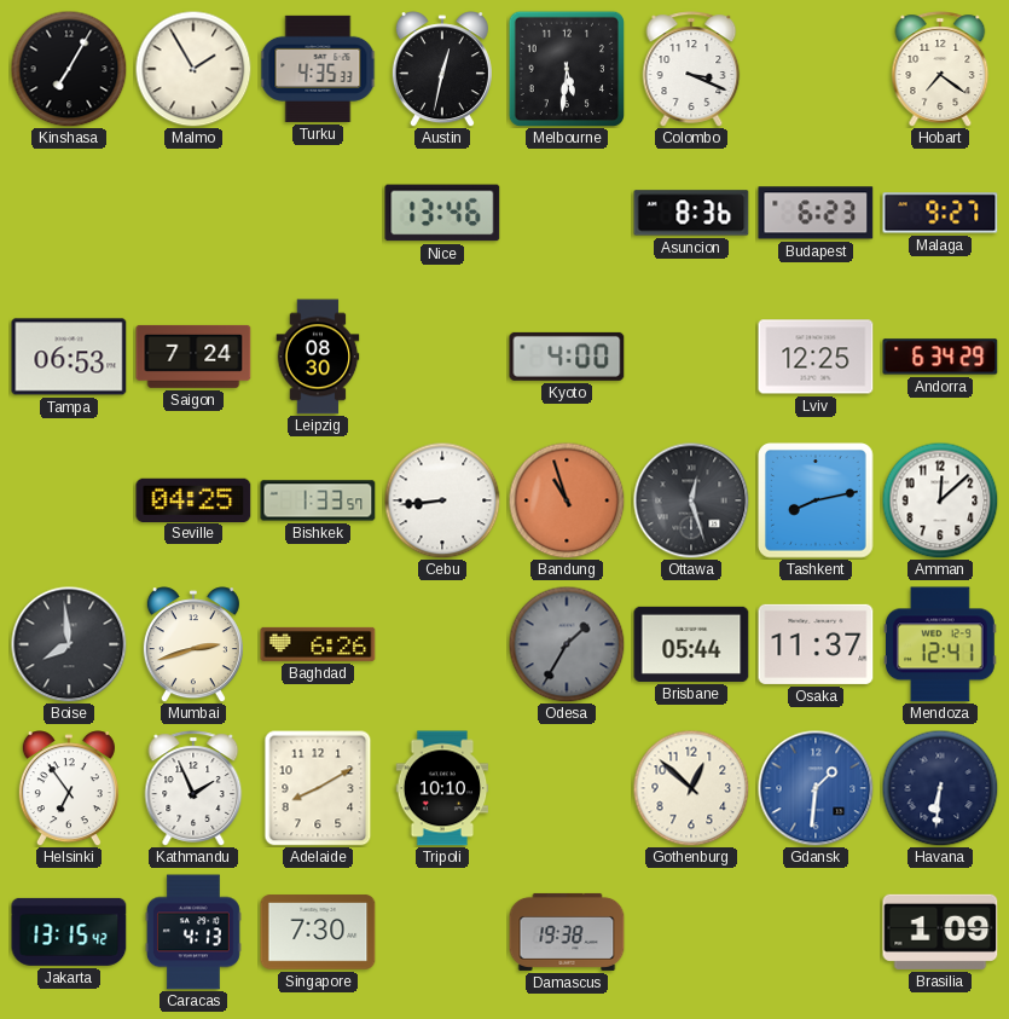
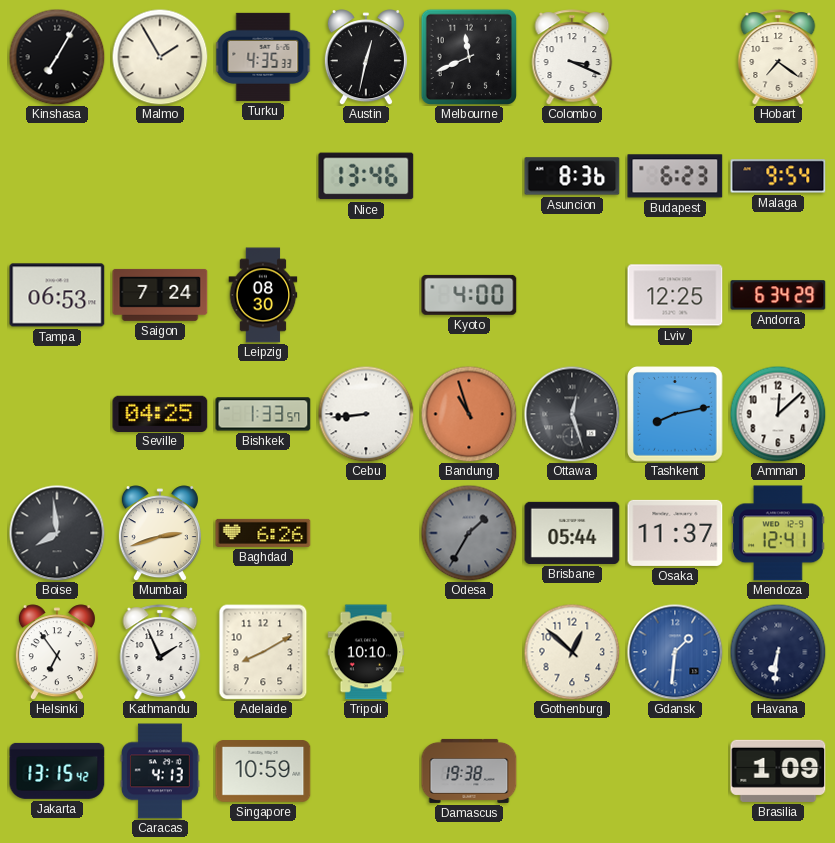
Melbourne: 5:31 -> 11:41
Malaga: 9:27 -> 9:54
Singapore: 7:30 -> 10:59
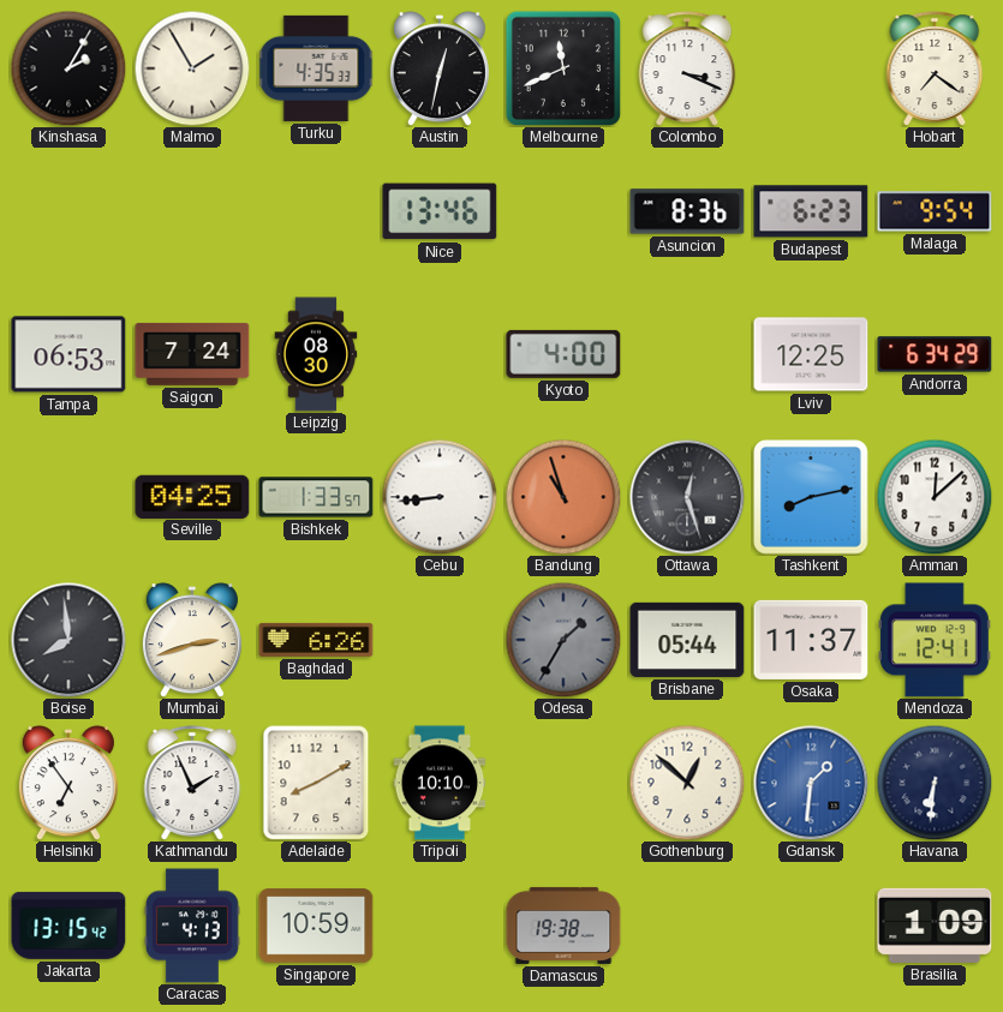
Kinshasa: 7:05 -> 2:05
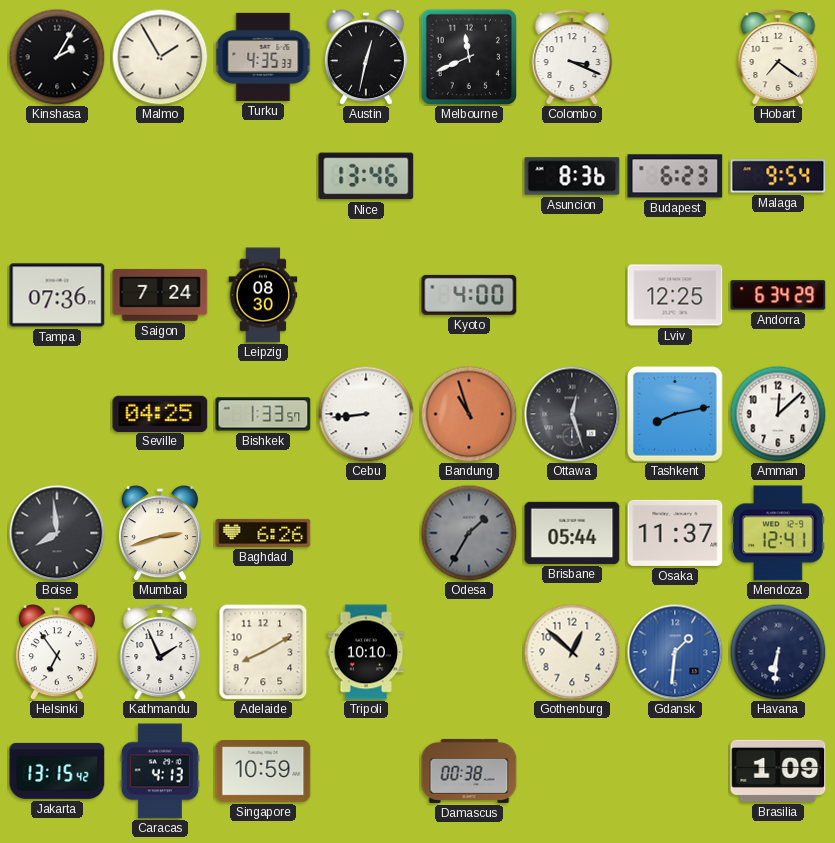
Tampa: 06:53 -> 07:36
Damascus: 19:38 -> 00:38
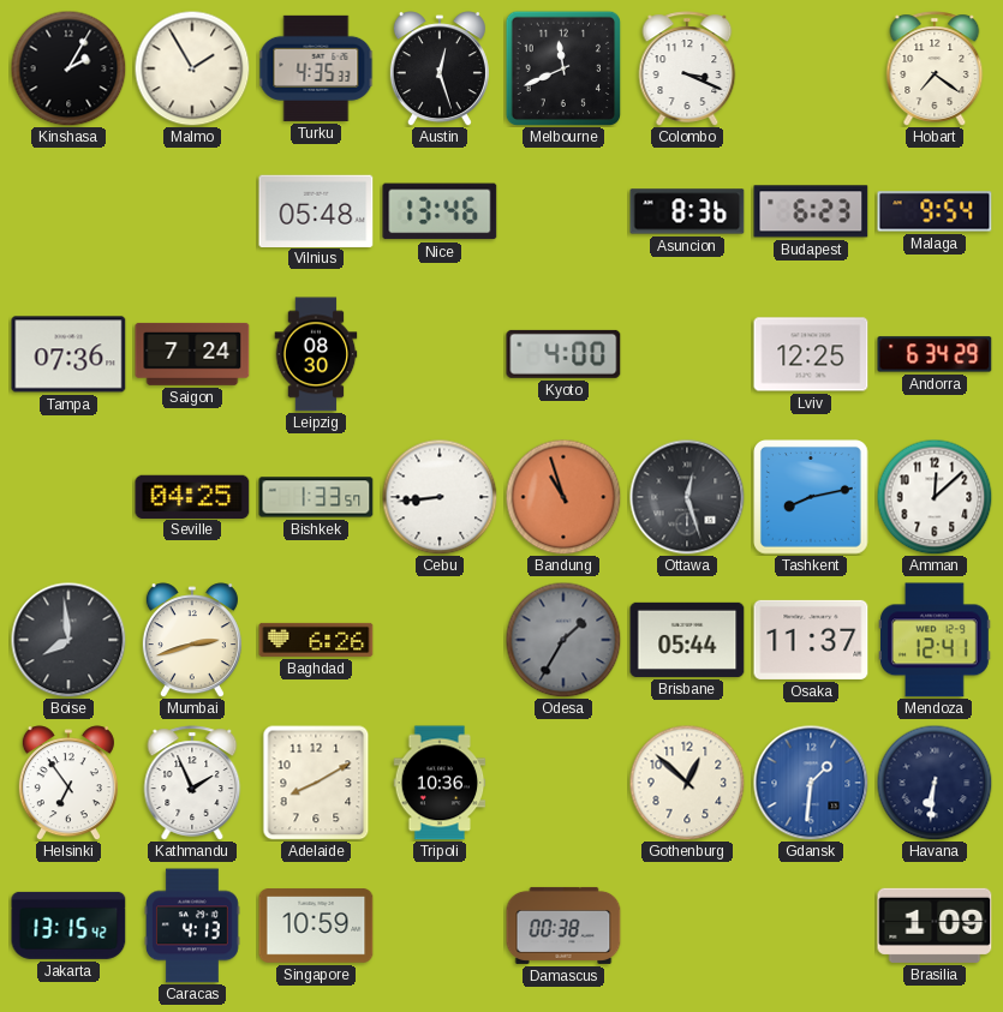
Austin: 12:32 -> 12:27
Vilnius: none -> 05:48
Tripoli: 10:10 -> 10:36
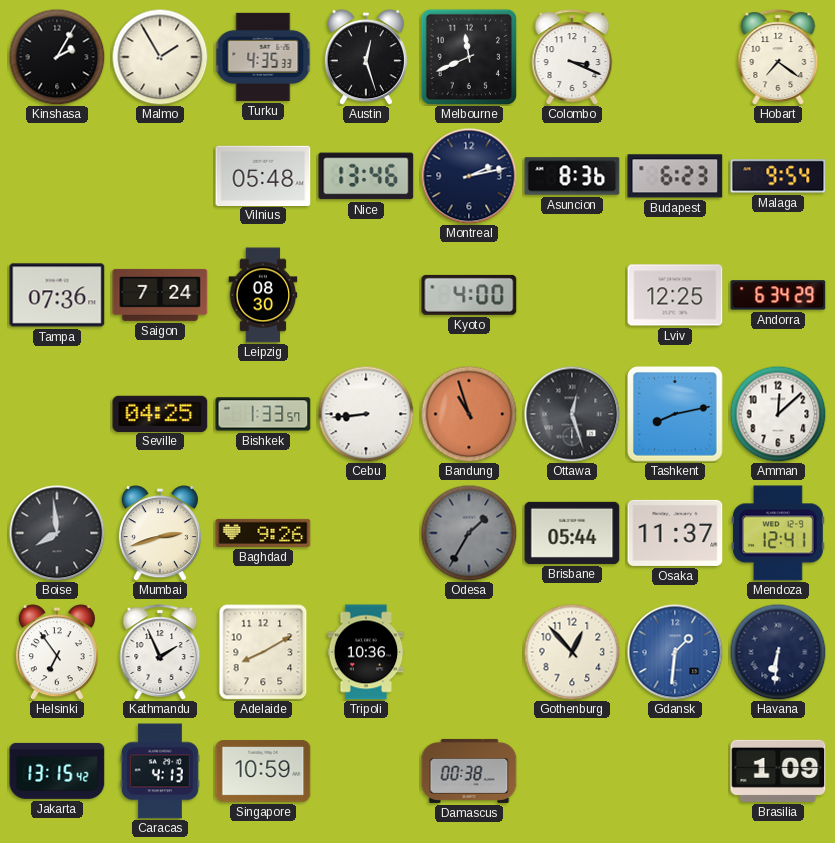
Montreal: none -> 2:13
Baghdad: 6:26 -> 9:26
Gothenburg: 12:52 -> 12:53
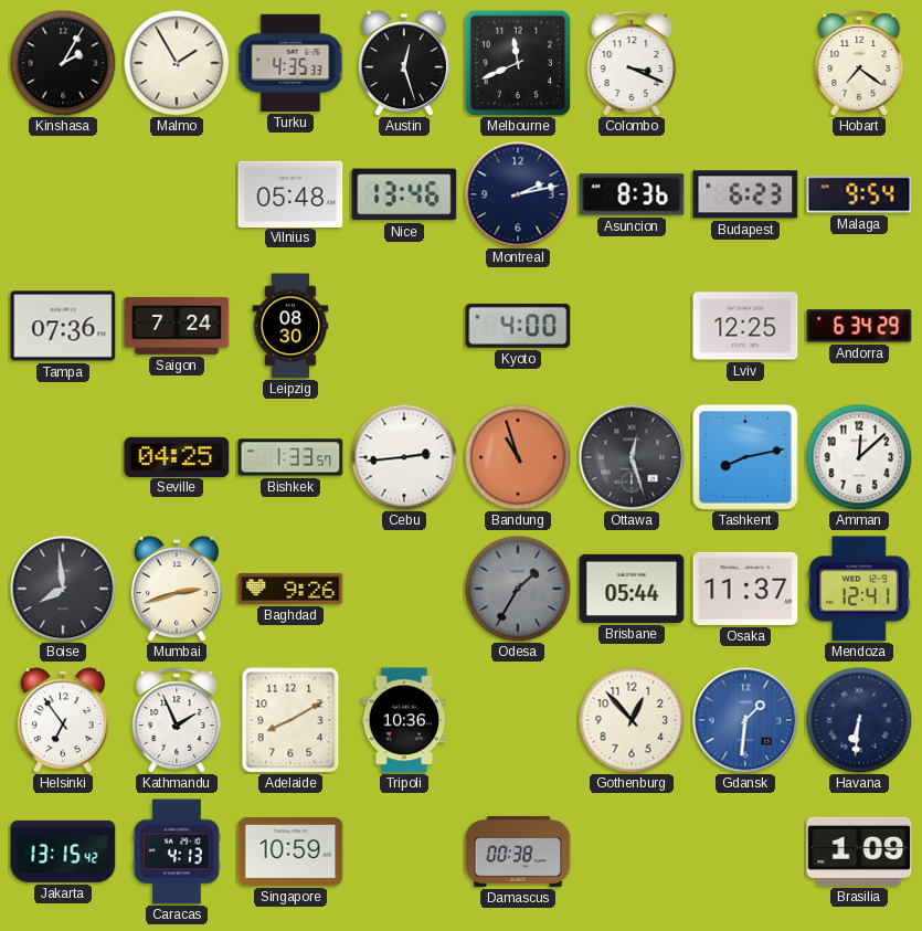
Cebu: 8:44 -> 2:44
